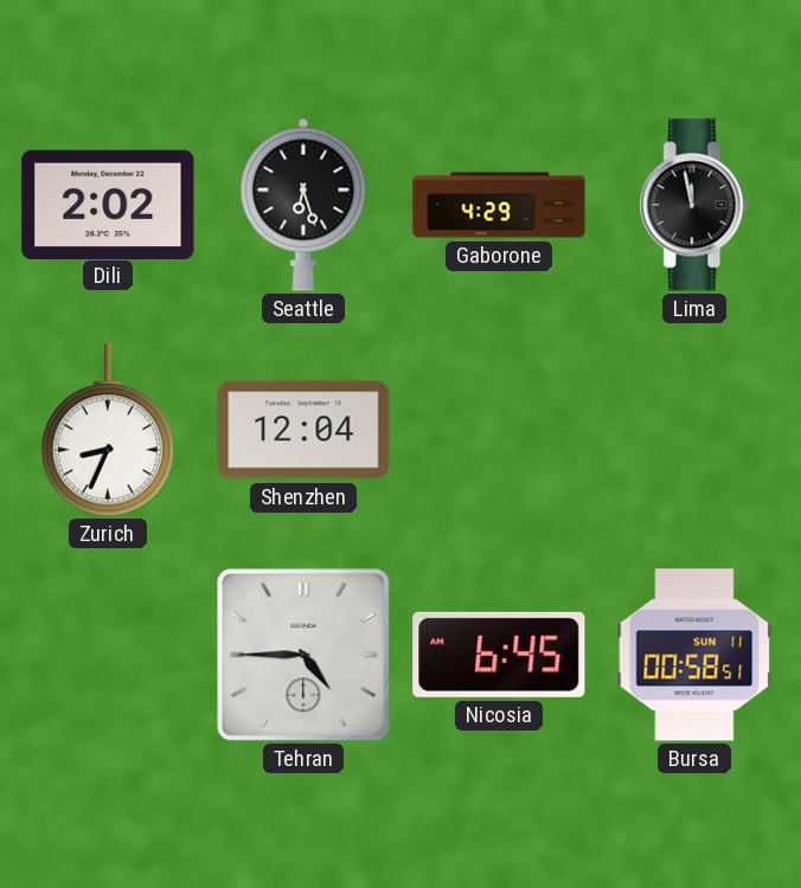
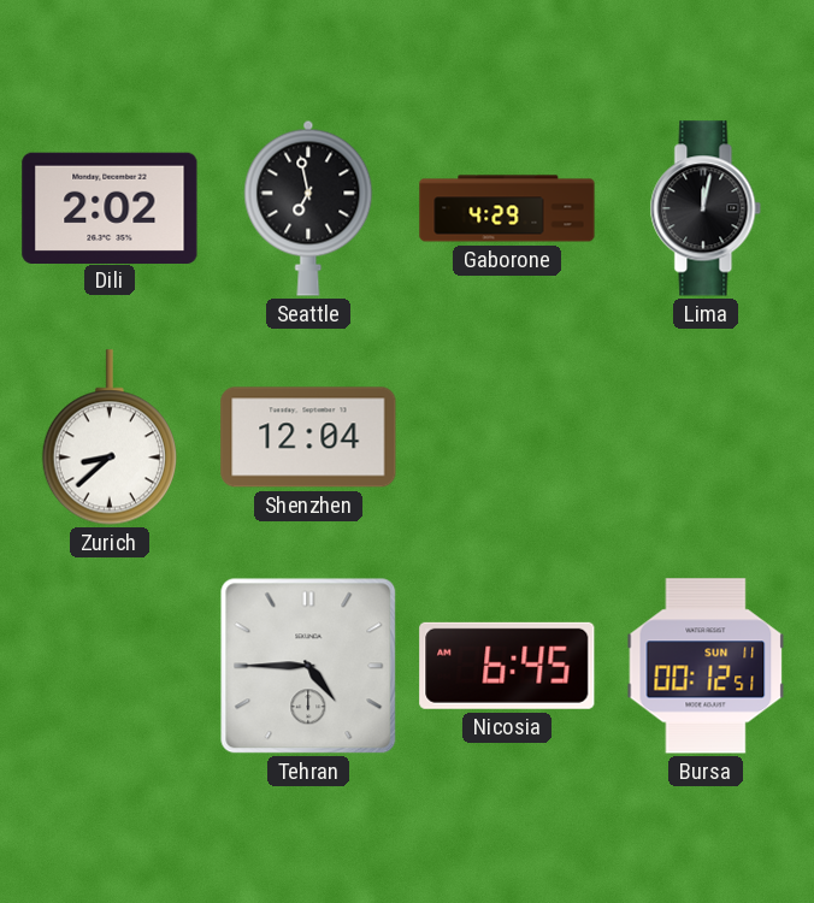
Seattle: 6:27 -> 6:58
Lima: 11:58 -> 12:02
Zurich: 8:34 -> 8:38
Bursa: 00:58 -> 00:12
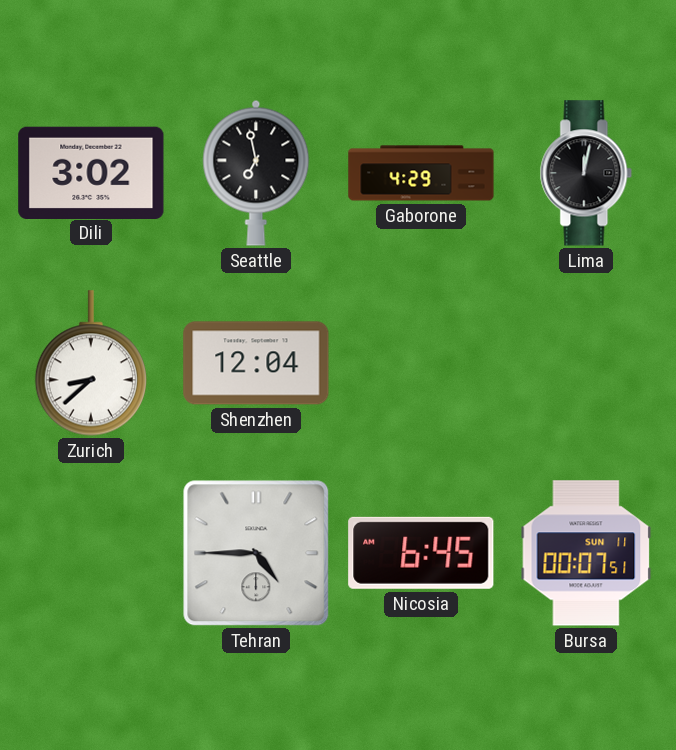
Dili: 2:02 -> 3:02
Bursa: 00:12 -> 00:07
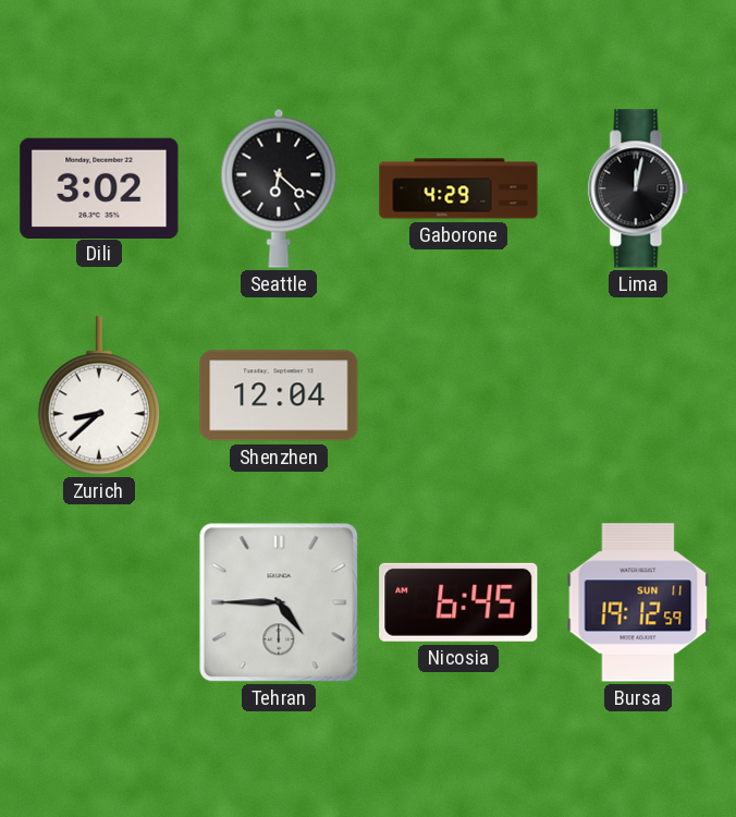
Seattle: 6:58 -> 6:22
Bursa: 00:07 -> 19:12
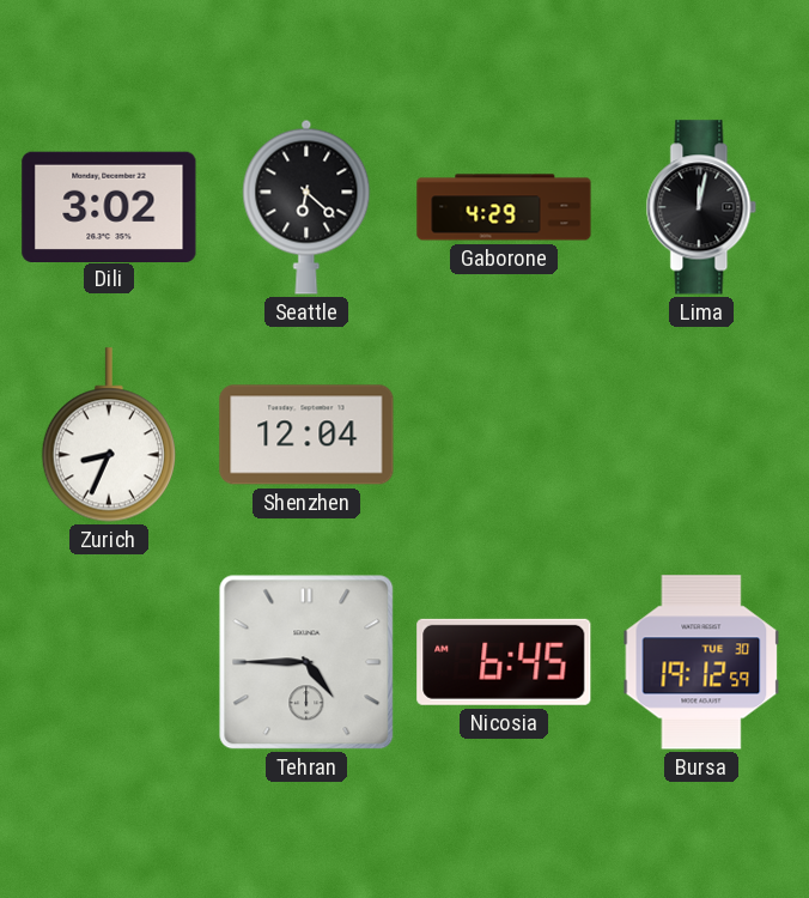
Zurich: 8:38 -> 8:34
Bursa date: SUN 11 -> TUE 30
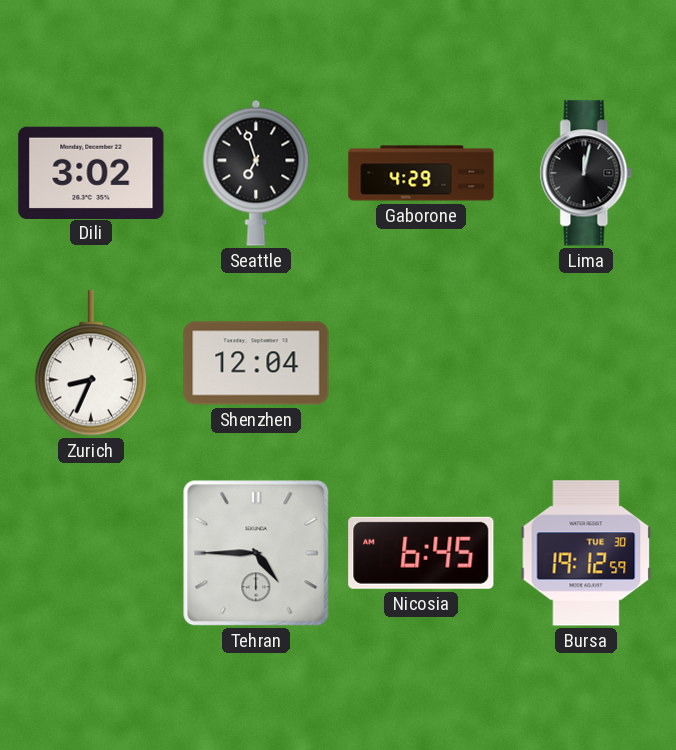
Seattle: 6:22 -> 6:57
